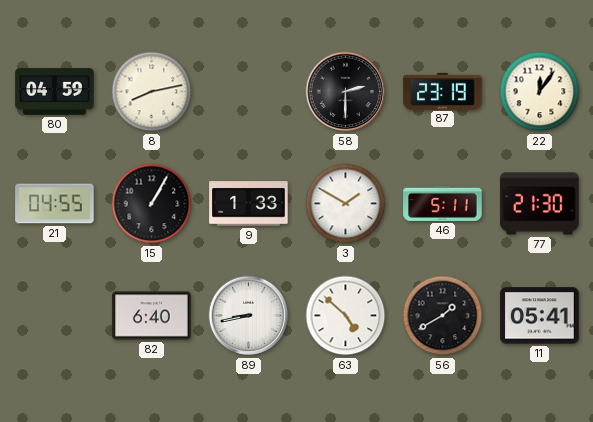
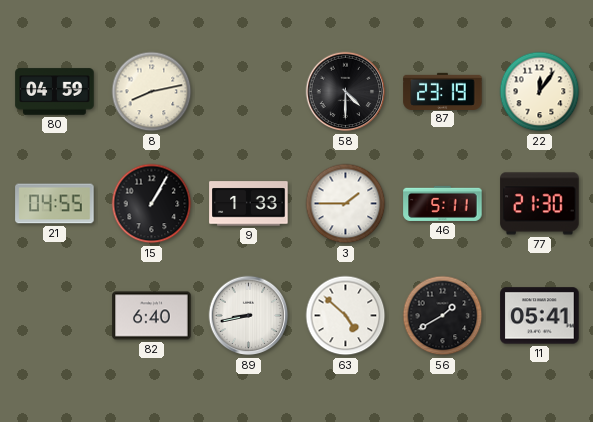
58: 2:30 -> 4:30
3: 1:50 -> 1:45
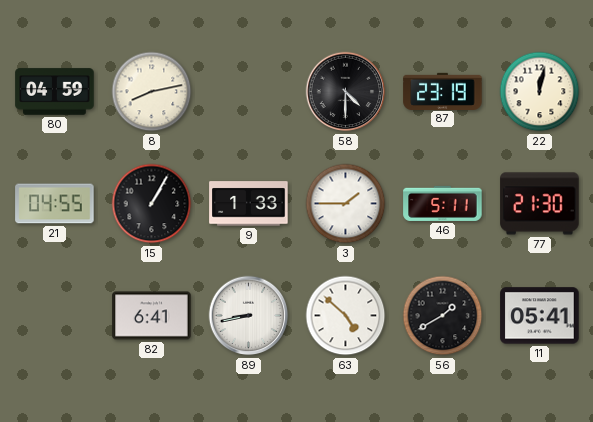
22: 12:06 -> 12:02
82: 6:40 -> 6:41
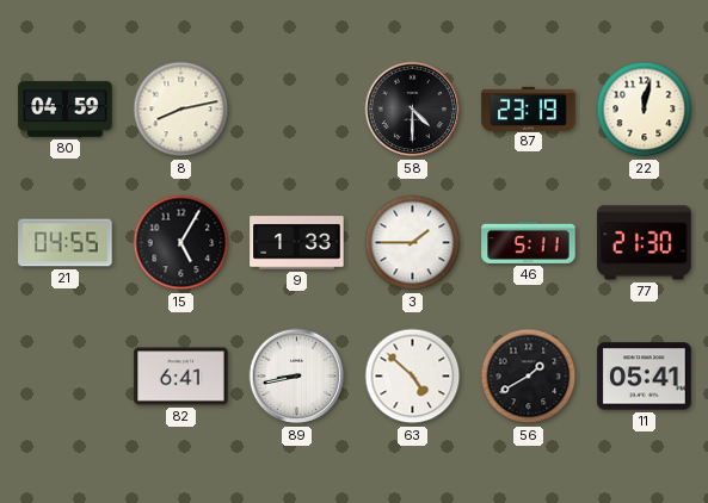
15: 1:05 -> 5:05
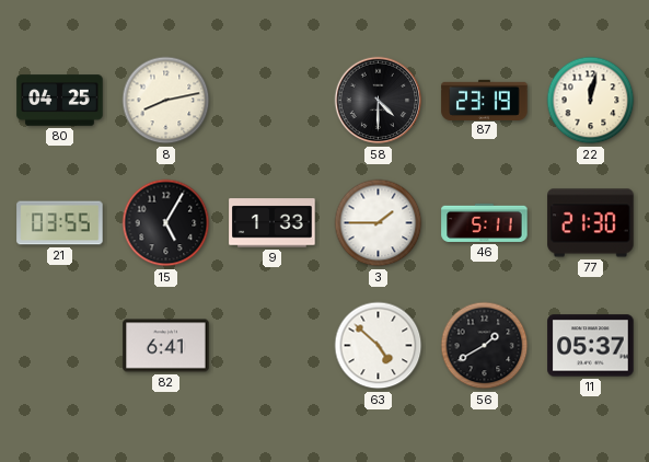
80: 04:59 -> 04:25
21: 04:55 -> 03:55
89: 8:43 -> none
11: 05:41 -> 05:37
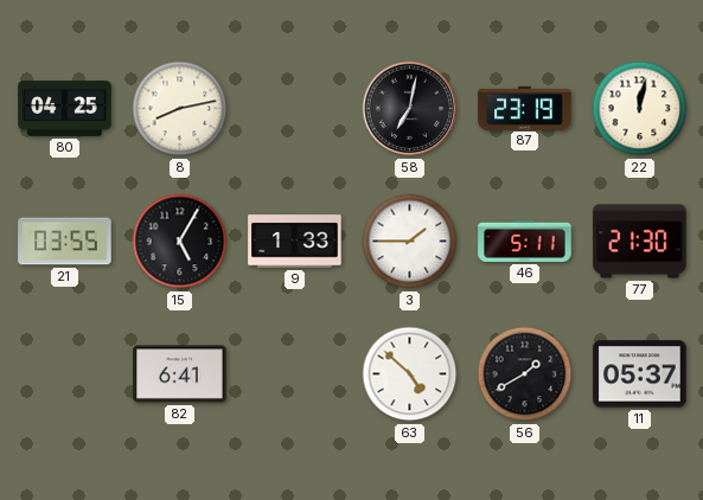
58: 4:30 -> 7:02
